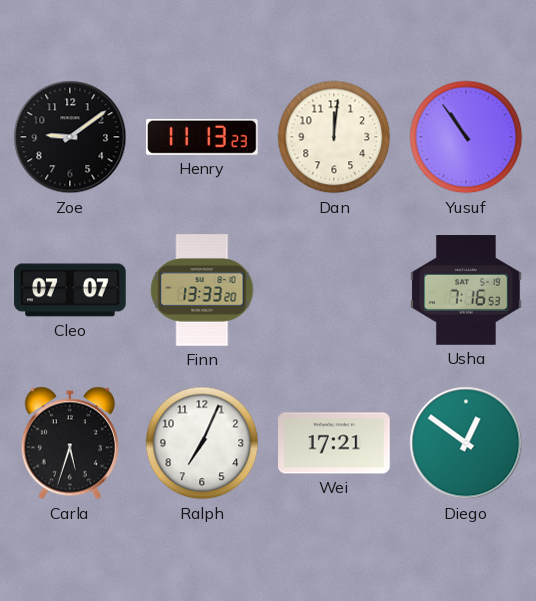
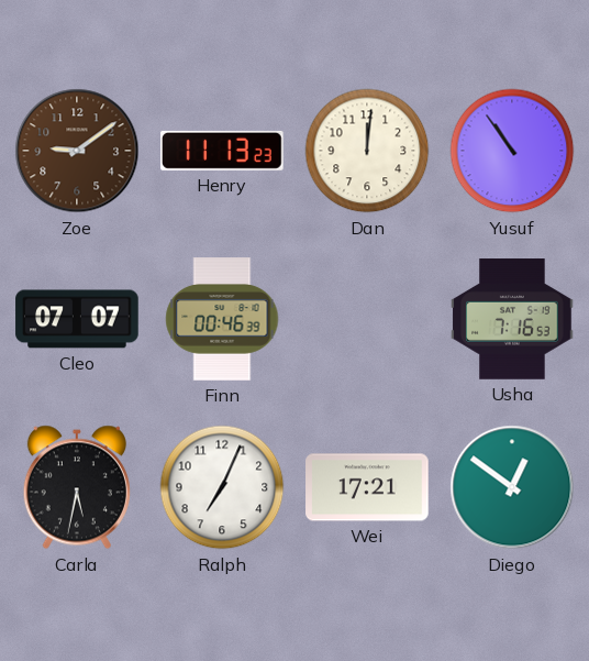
Zoe dial: black -> brown
Finn: 13:33 -> 00:46
Carla: 5:33 -> 5:32
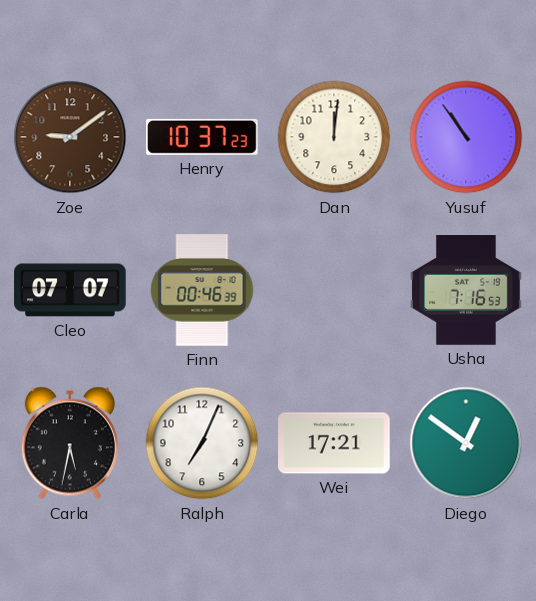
Henry: 11:13 -> 10:37
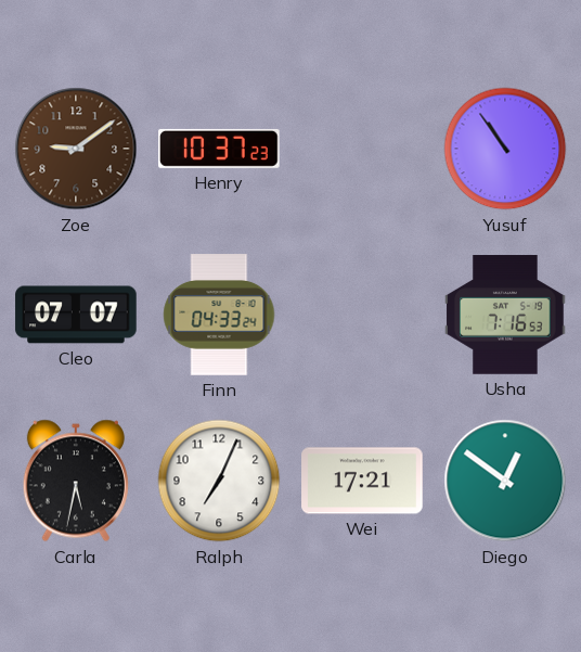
Dan: 12:01 -> none
Finn: 00:46 -> 04:33
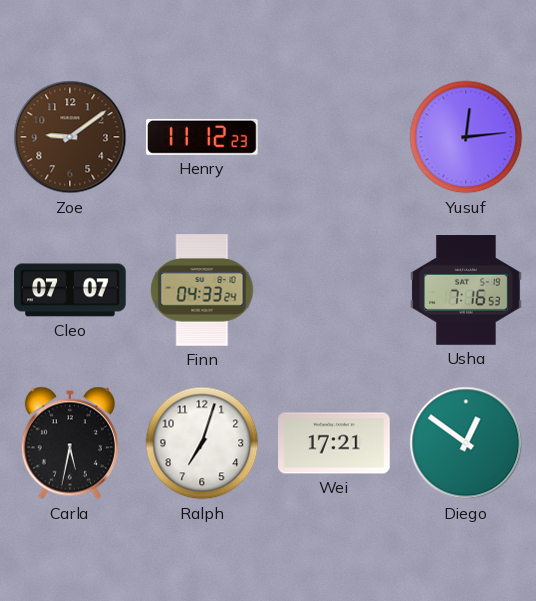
Henry: 10:37 -> 11:12
Yusuf: 10:54 -> 12:14
Ralph: 7:04 -> 7:03
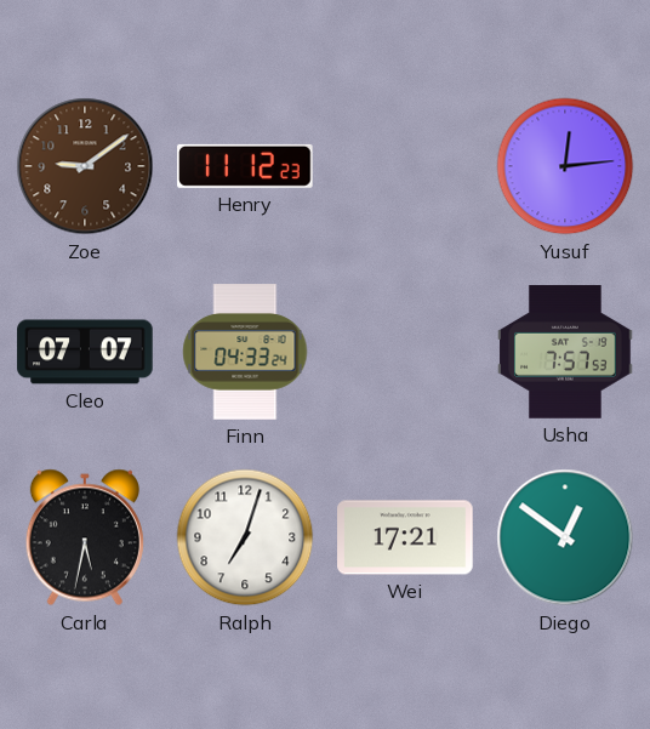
Usha: 7:16 -> 7:57
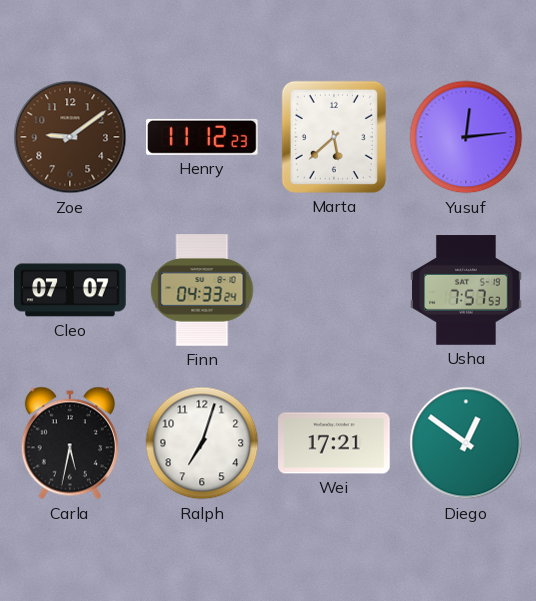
Marta: none -> 5:38
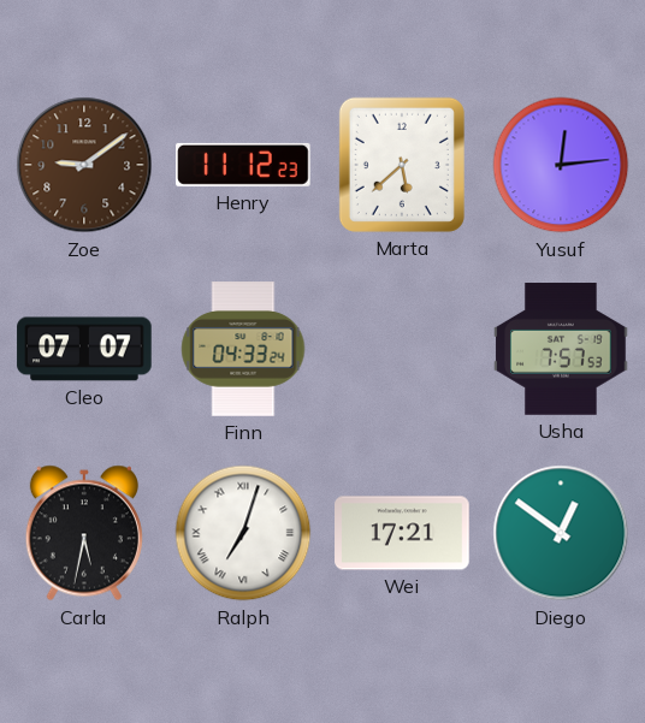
Ralph numerals: Arabic -> Roman
